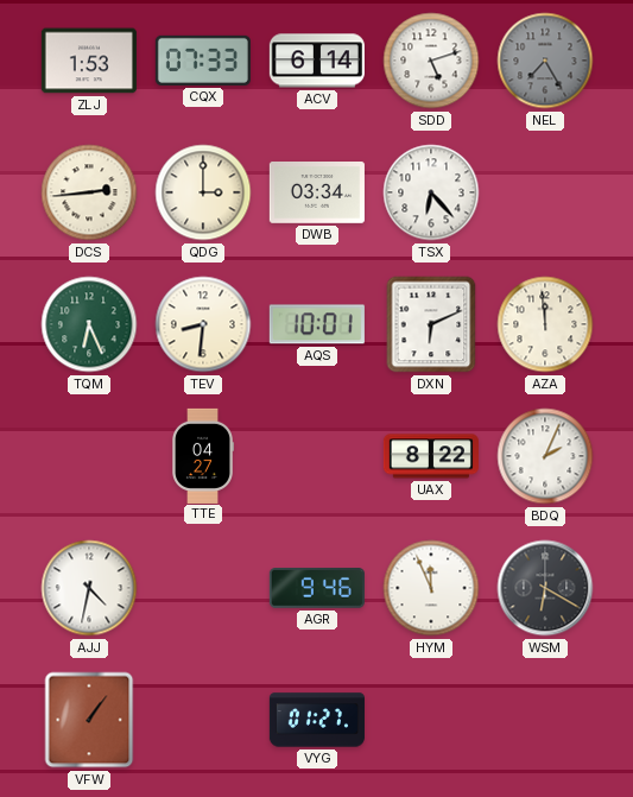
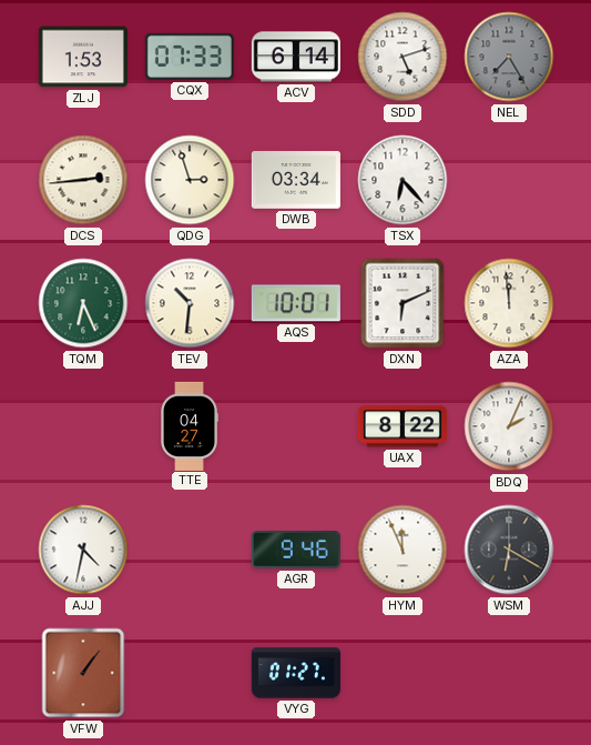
QDG: 3:00 -> 2:57
TEV: 8:31 -> 10:31
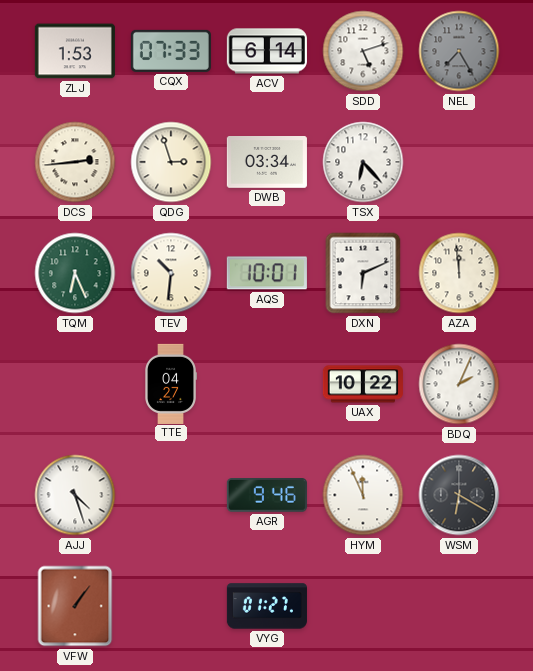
UAX: 8:22 -> 10:22
AJJ: 4:32 -> 4:27
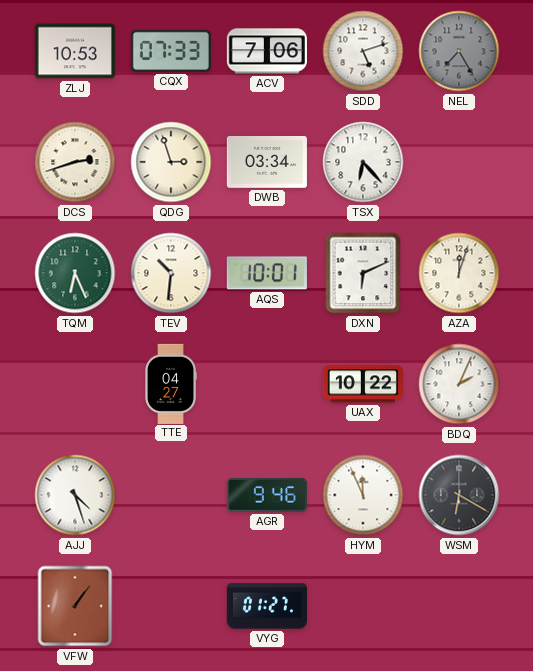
ZLJ: 1:53 -> 10:53
ACV: 6:14 -> 7:06
DCS: 2:44 -> 2:42
AZA: 11:59 -> 12:03
